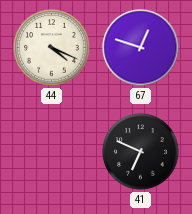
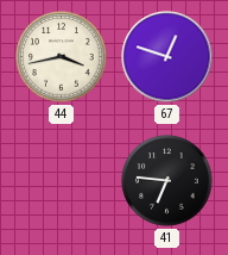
44: 4:19 -> 3:43
41: 6:49 -> 6:46
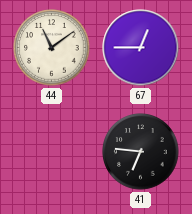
44: 3:43 -> 11:09
67: 12:48 -> 12:45
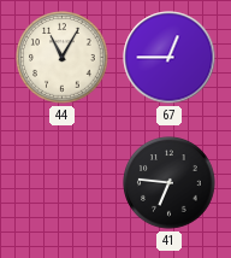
44: 11:09 -> 11:05
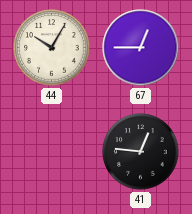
44: 11:05 -> 10:05
41: 6:46 -> 12:46
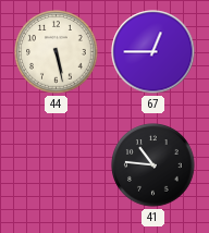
44: 10:05 -> 5:28
41: 12:46 -> 10:46
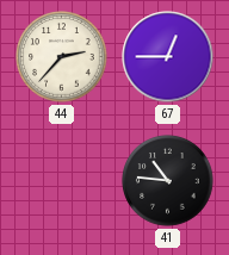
44: 5:28 -> 2:37
